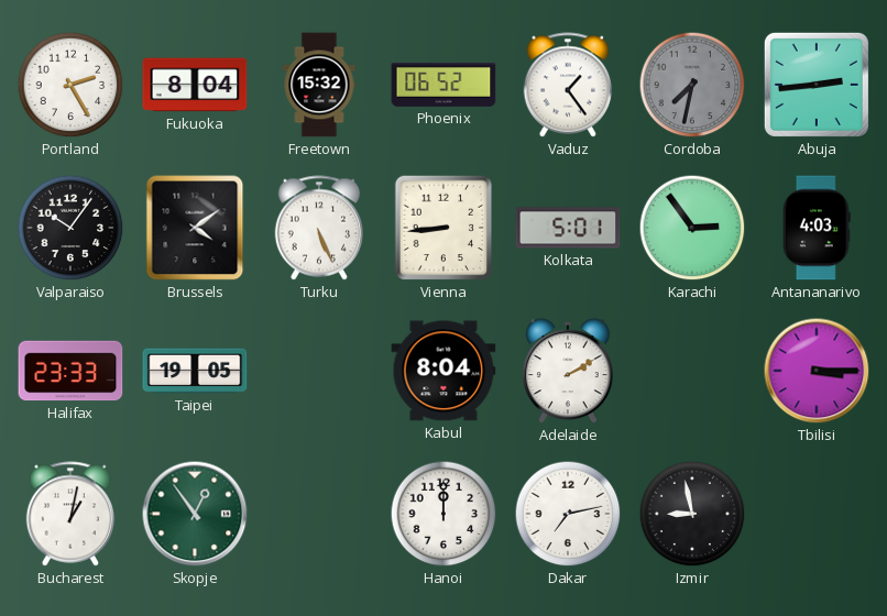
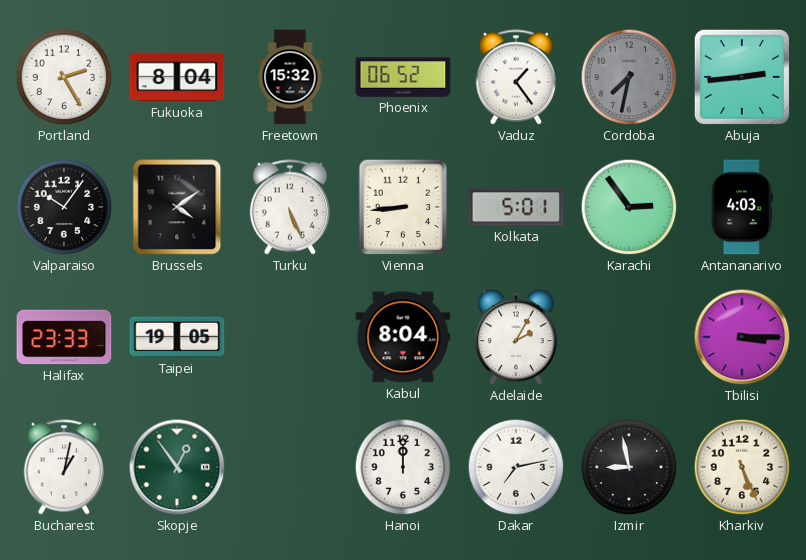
Adelaide: 2:10 -> 2:05
Kharkiv: none -> 5:26
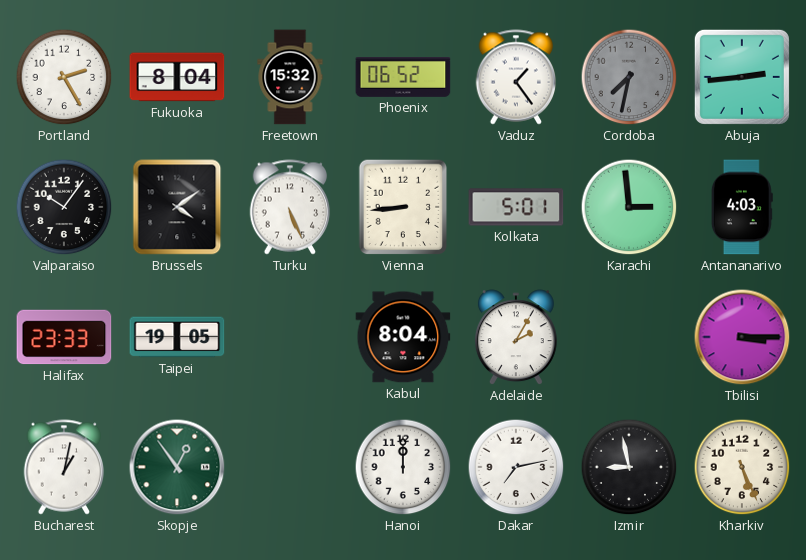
Karachi: 2:54 -> 2:59
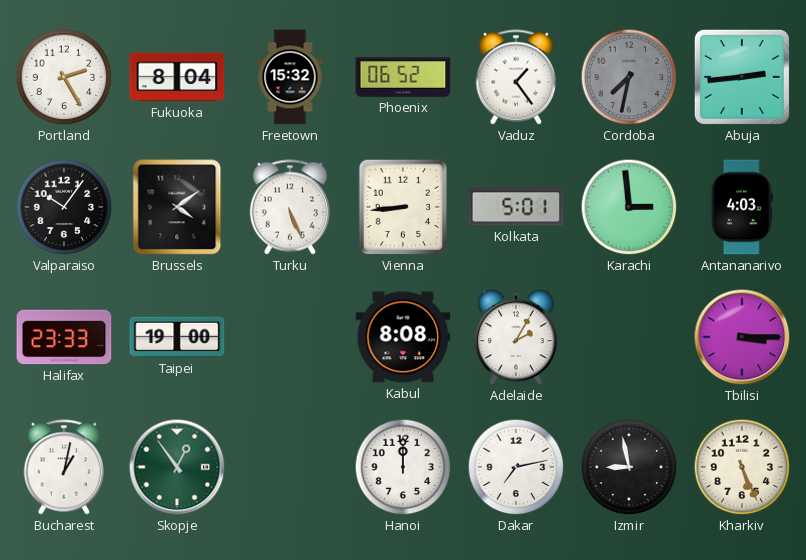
Taipei: 19:05 -> 19:00
Kabul: 8:04 -> 8:08
